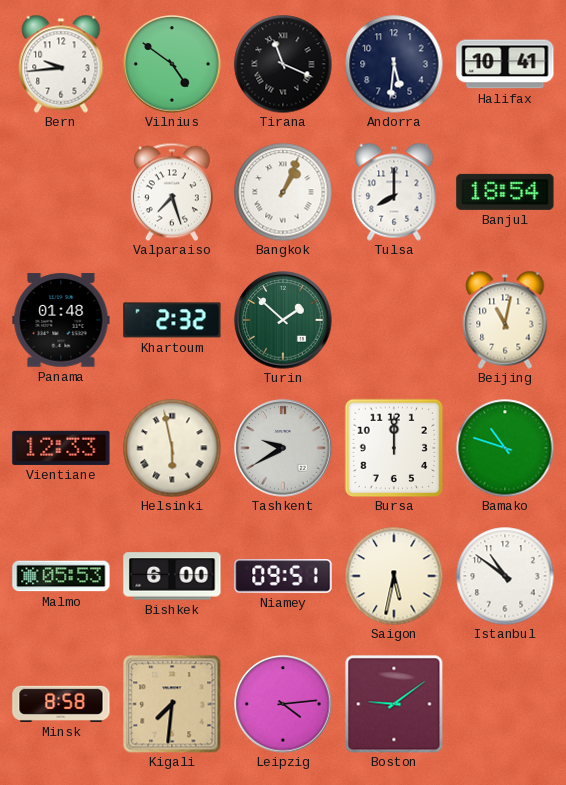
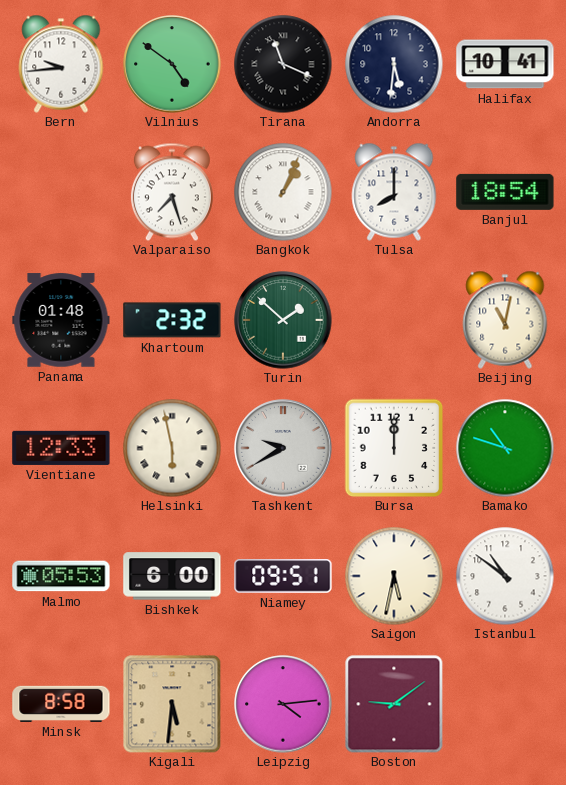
Kigali: 7:31 -> 5:31
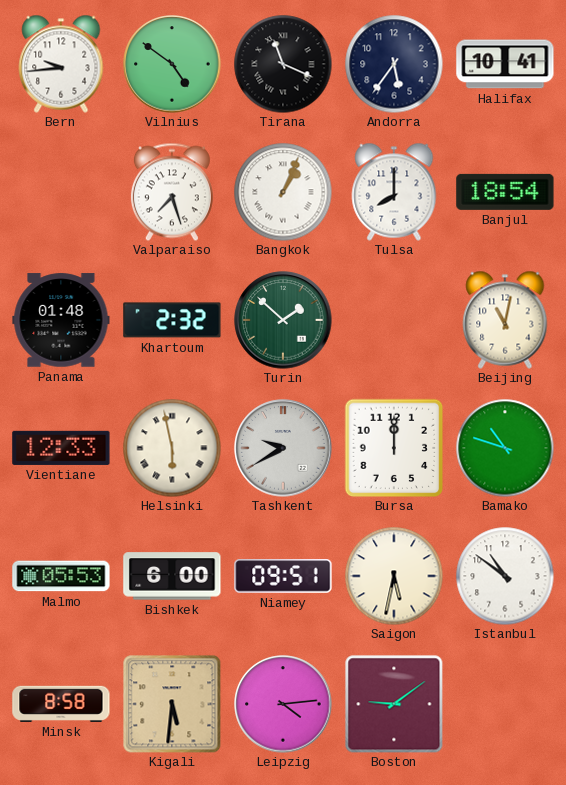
Andorra: 5:31 -> 5:36
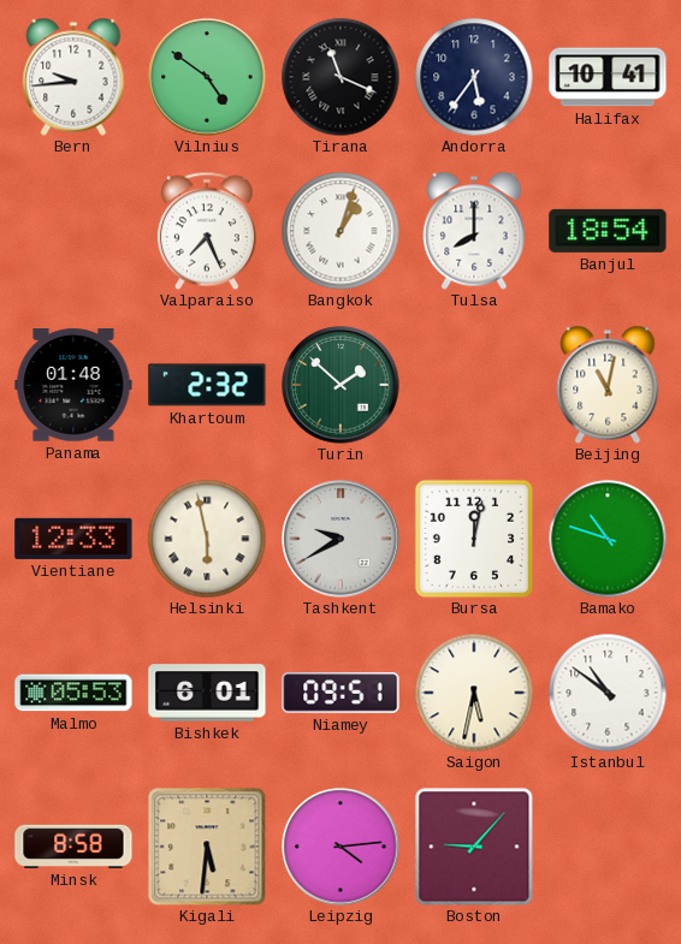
Valparaiso: 7:27 -> 7:26
Bangkok: 1:04 -> 1:03
Bursa: 12:00 -> 12:02
Bishkek: 6:00 -> 6:01
Boston: 9:09 -> 9:07
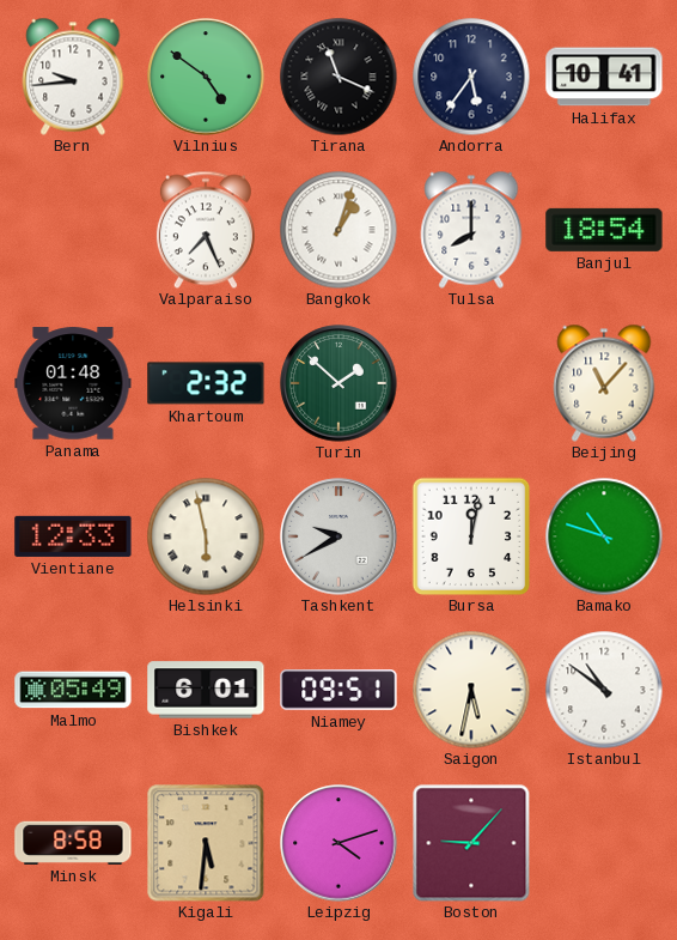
Beijing: 11:02 -> 11:07
Malmo: 05:53 -> 05:49
Leipzig: 4:14 -> 4:12
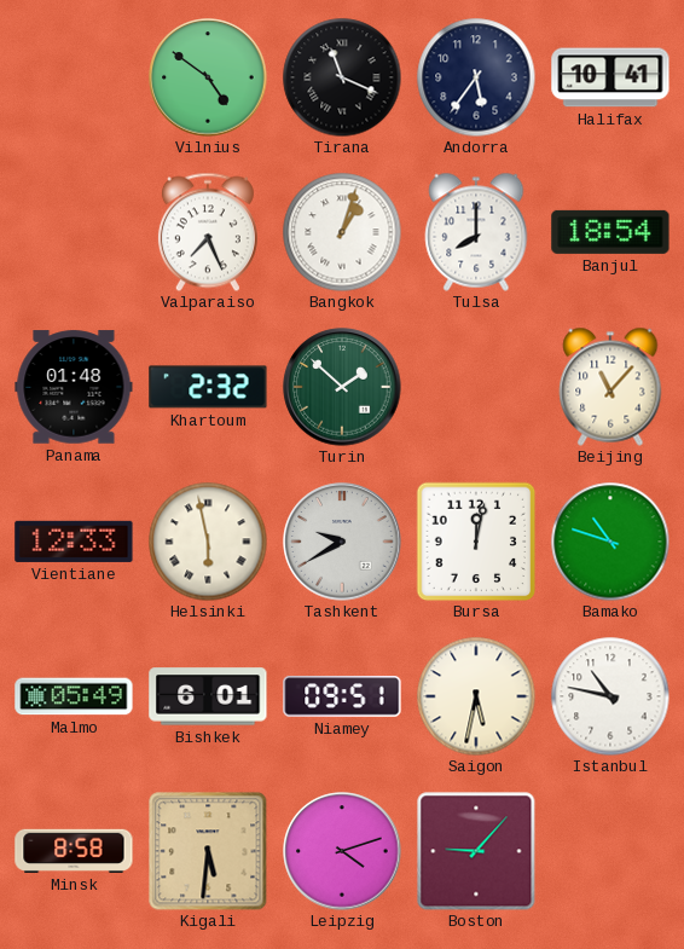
Bern: 9:44 -> none
Istanbul: 10:51 -> 10:47
